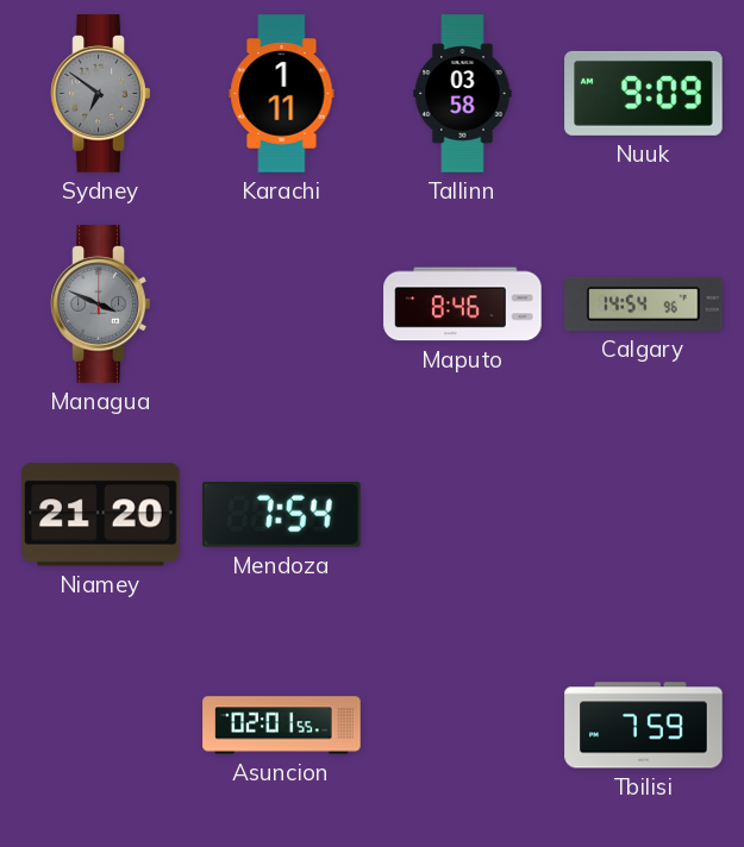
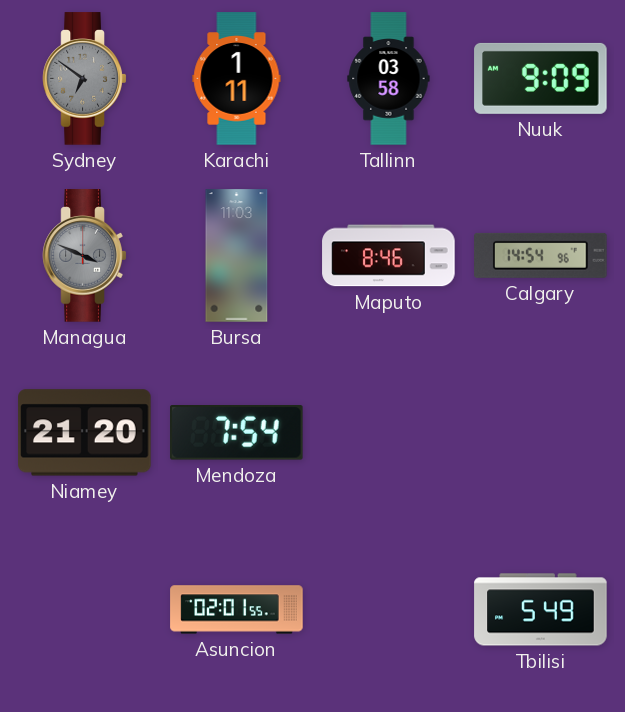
Bursa: none -> 11:03
Tbilisi: 7:59 -> 5:49
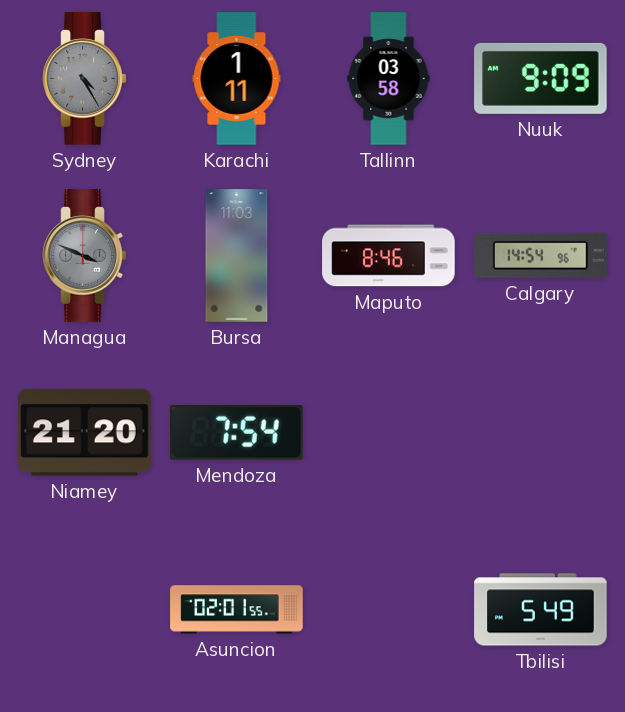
Sydney: 6:51 -> 4:25
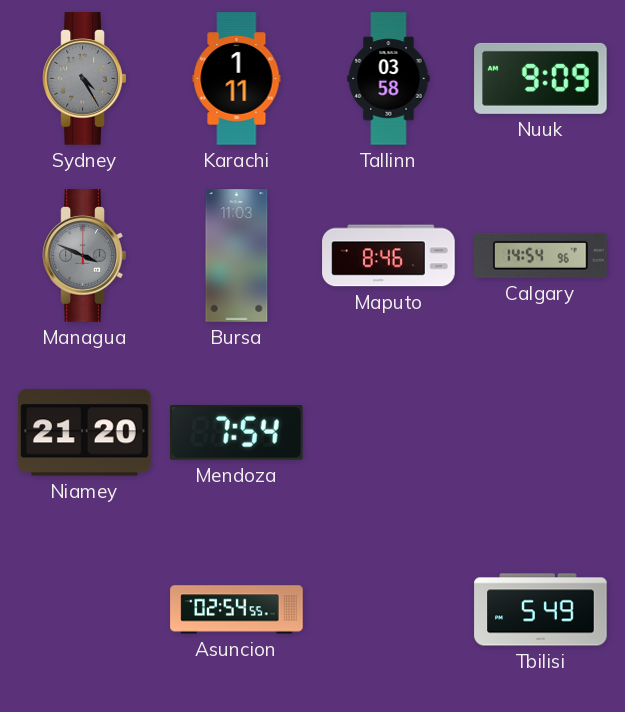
Asuncion: 02:01 -> 02:54
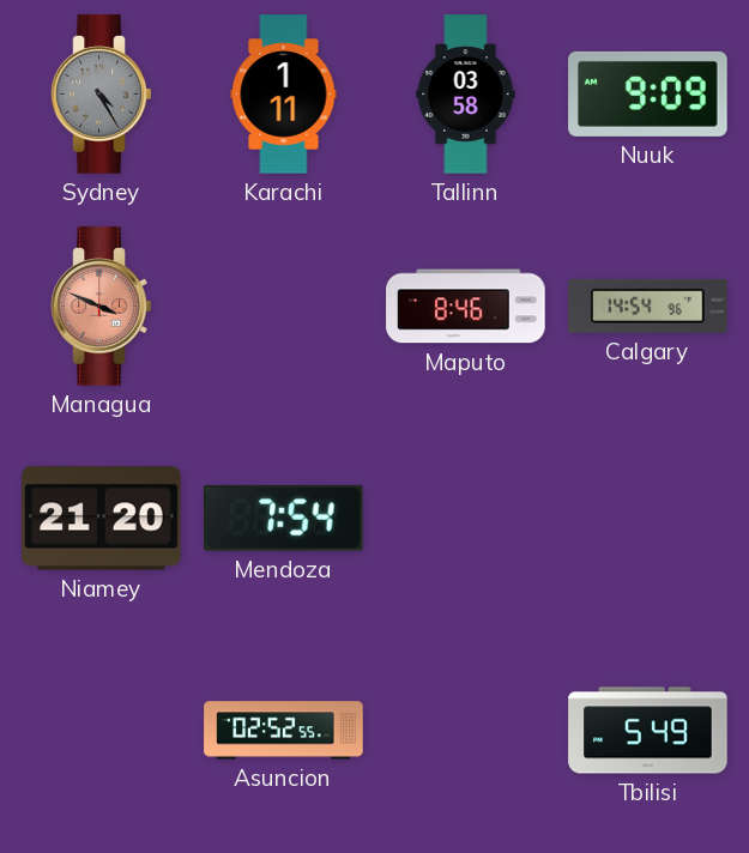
Managua dial: grey -> salmon
Bursa: 11:03 -> none
Asuncion: 02:54 -> 02:52
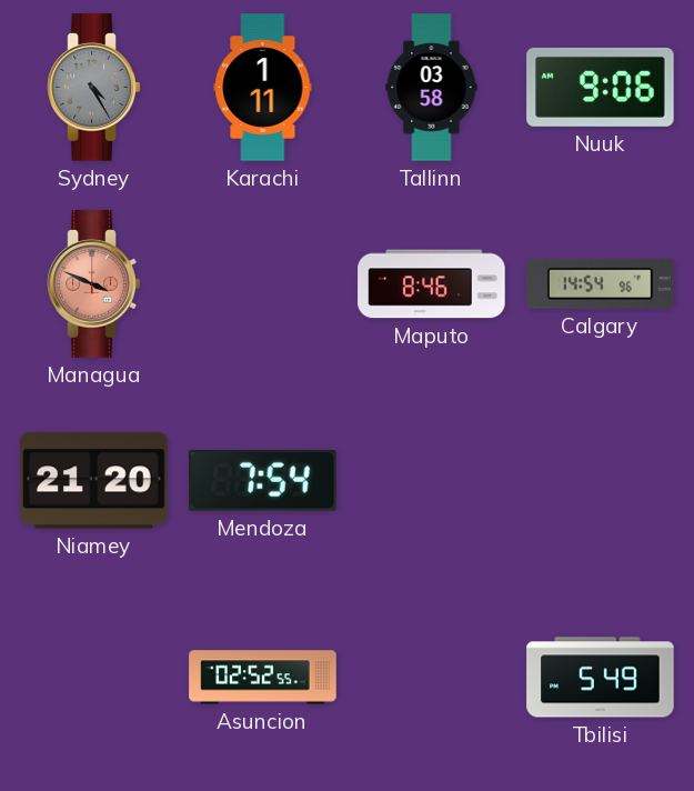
Nuuk: 9:09 -> 9:06
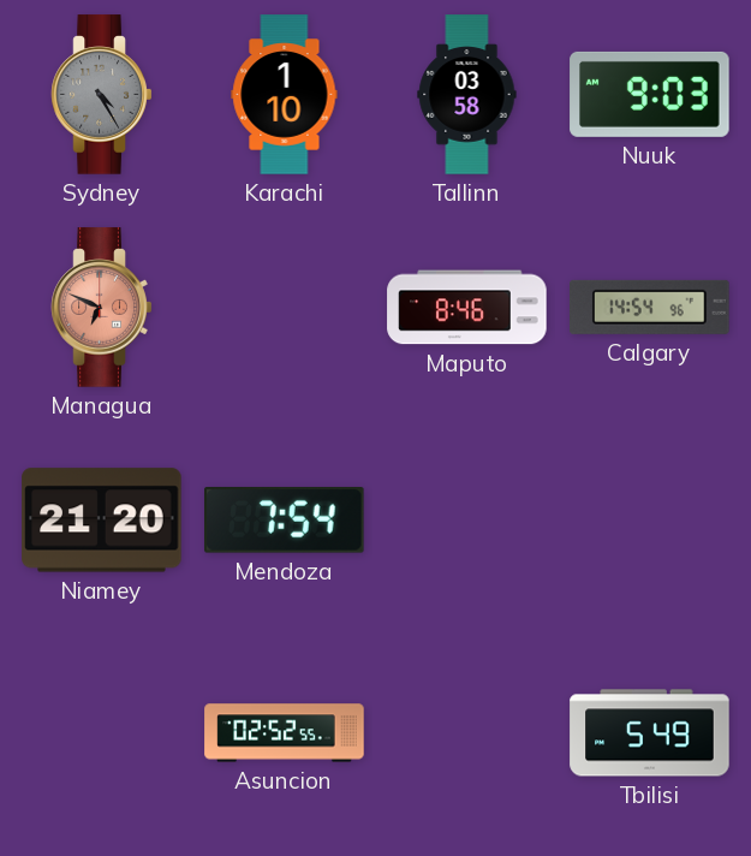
Karachi: 1:11 -> 1:10
Nuuk: 9:06 -> 9:03
Managua: 3:49 -> 6:49
